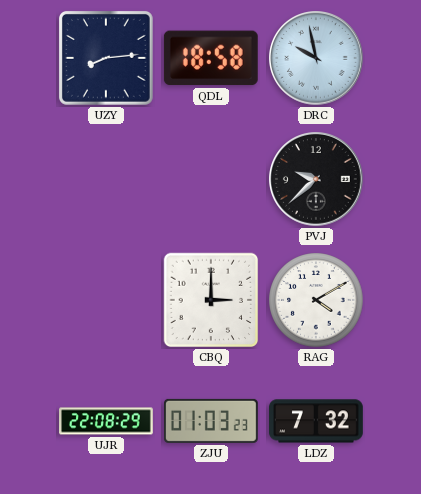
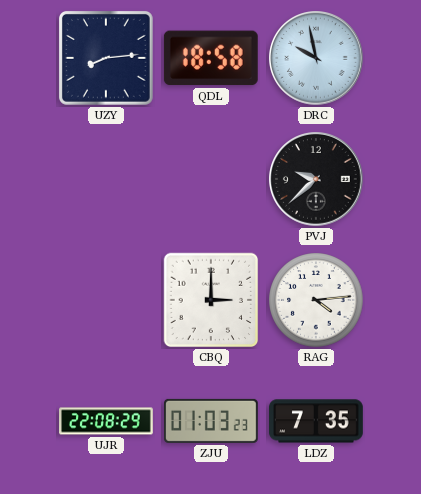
RAG: 4:10 -> 4:14
LDZ: 7:32 -> 7:35
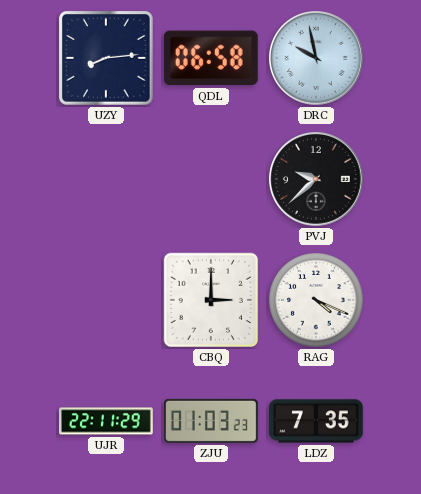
QDL: 18:58 -> 06:58
RAG: 4:14 -> 4:19
UJR: 22:08 -> 22:11
